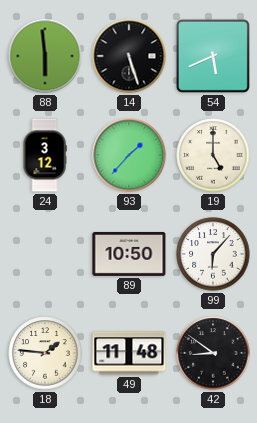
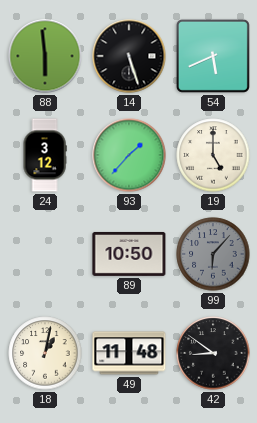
99 dial: white -> grey
18: 1:46 -> 1:02
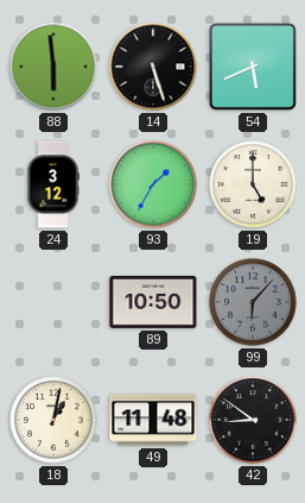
93: 1:37 -> 1:35
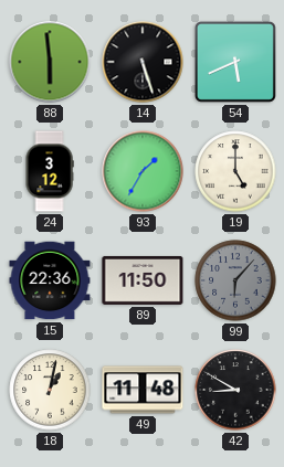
15: none -> 22:36
89: 10:50 -> 11:50
42: 8:51 -> 8:50
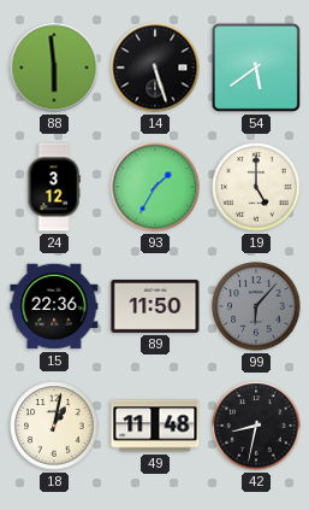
54: 5:41 -> 5:39
42: 8:50 -> 8:32
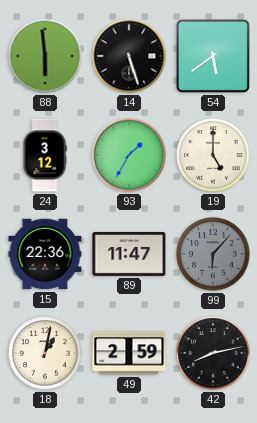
89: 11:50 -> 11:47
49: 11:48 -> 2:59
42: 8:32 -> 8:13
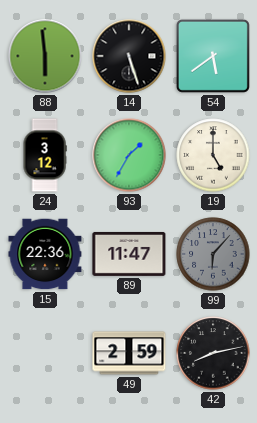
18: 1:02 -> none
